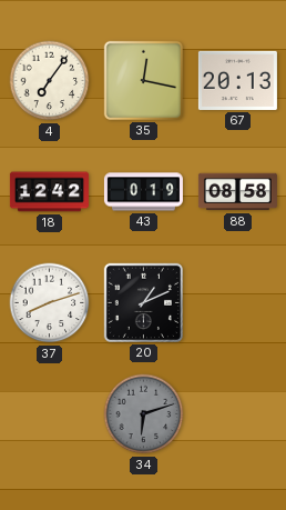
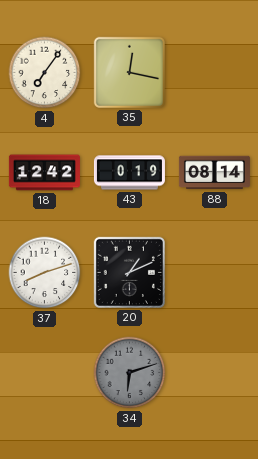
67: 20:13 -> none
88: 08:58 -> 08:14
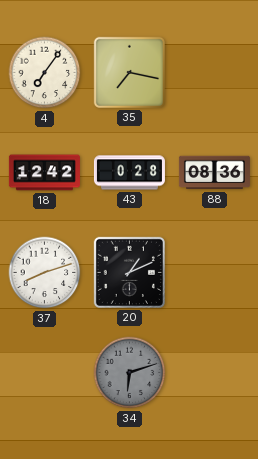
35: 12:17 -> 7:17
43: 0:19 -> 0:28
88: 08:14 -> 08:36
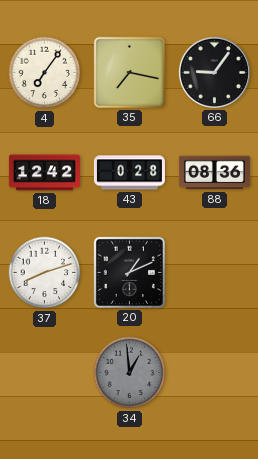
66: none -> 9:06
34: 6:12 -> 12:59
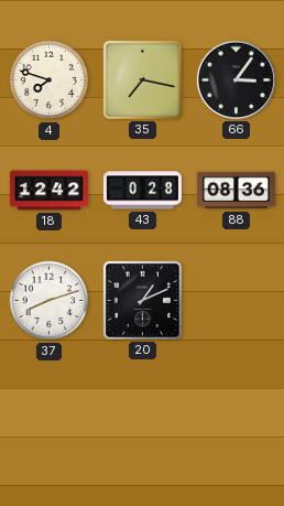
4: 7:06 -> 7:48
66: 9:06 -> 3:06
34: 12:59 -> none
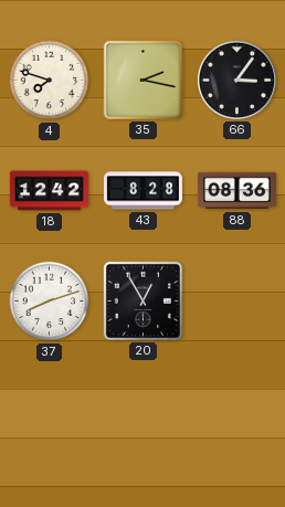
35: 7:17 -> 2:17
43: 0:28 -> 8:28
20: 1:11 -> 12:55
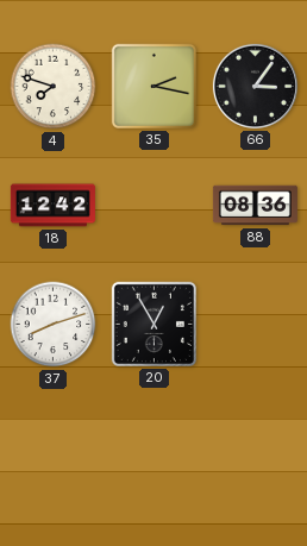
43: 8:28 -> none
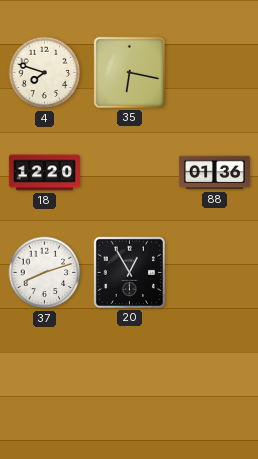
35: 2:17 -> 6:17
66: 3:06 -> none
18: 12:42 -> 12:20
88: 08:36 -> 01:36
